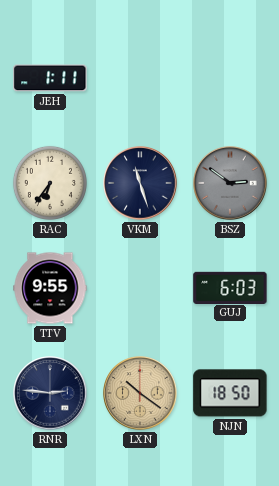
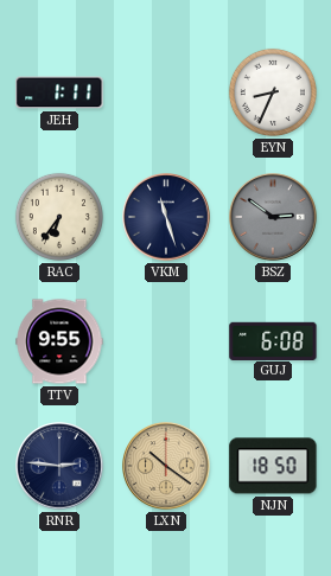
EYN: none -> 8:34
GUJ: 6:03 -> 6:08
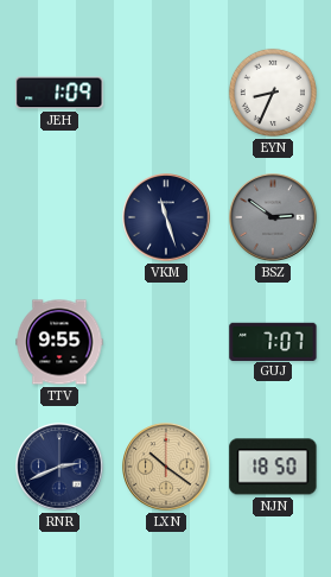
JEH: 1:11 -> 1:09
RAC: 6:36 -> none
GUJ: 6:08 -> 7:07
RNR: 2:46 -> 2:41
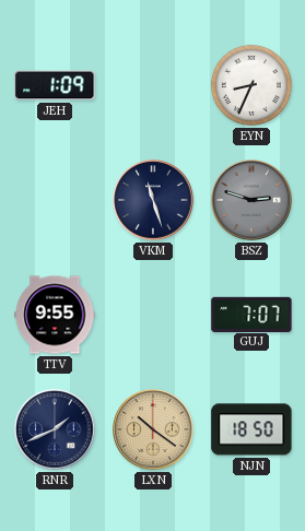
BSZ: 2:51 -> 2:48
RNR: 2:41 -> 1:41
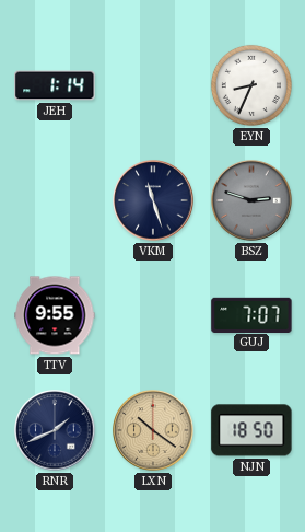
JEH: 1:09 -> 1:14
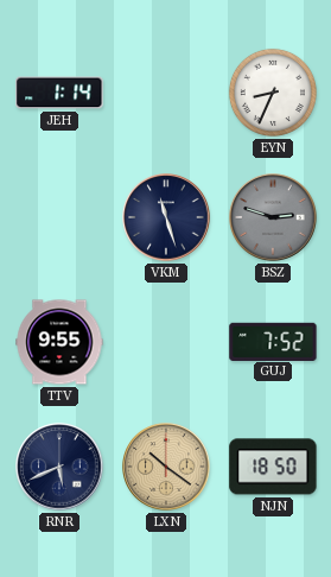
GUJ: 7:07 -> 7:52
RNR: 1:41 -> 5:41
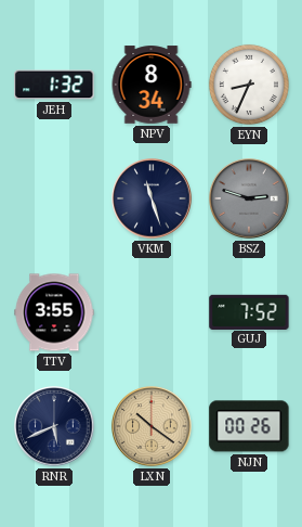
JEH: 1:14 -> 1:32
NPV: none -> 8:34
TTV: 9:55 -> 3:55
NJN: 18:50 -> 00:26
